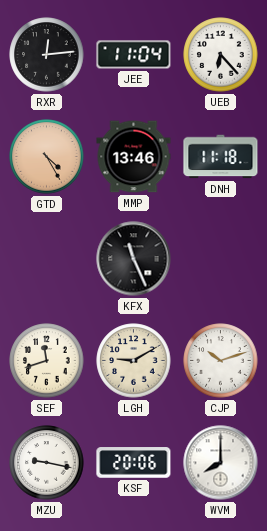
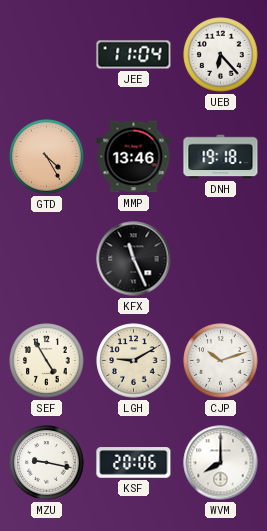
RXR: 12:14 -> none
DNH: 11:18 -> 19:18
SEF: 11:42 -> 4:55
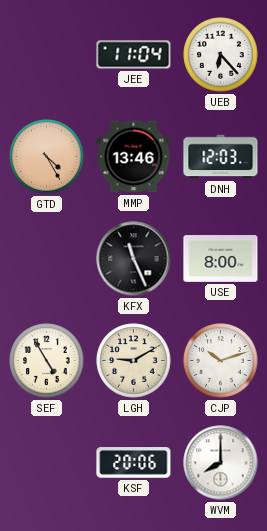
DNH: 19:18 -> 12:03
USE: none -> 8:00
MZU: 9:17 -> none
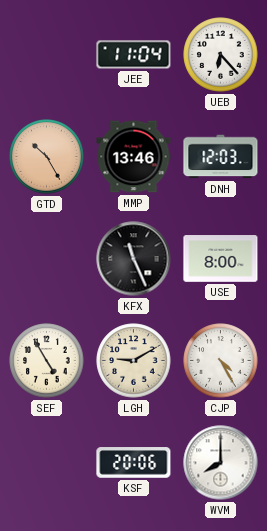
GTD: 4:25 -> 10:25
CJP: 10:12 -> 4:25
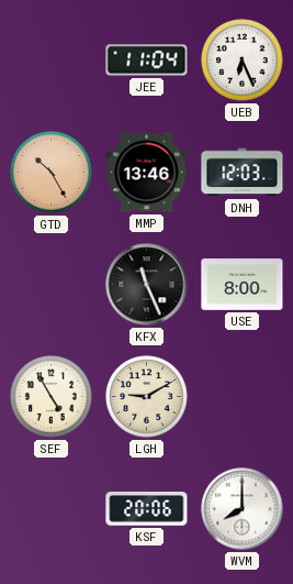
UEB: 6:23 -> 6:26
CJP: 4:25 -> none
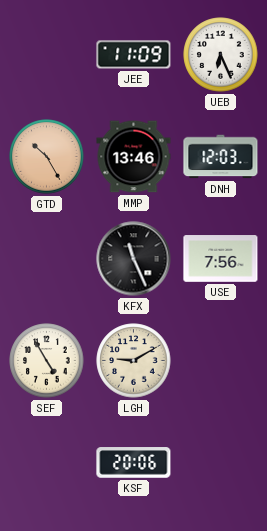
JEE: 11:04 -> 11:09
USE: 8:00 -> 7:56
WVM: 8:00 -> none
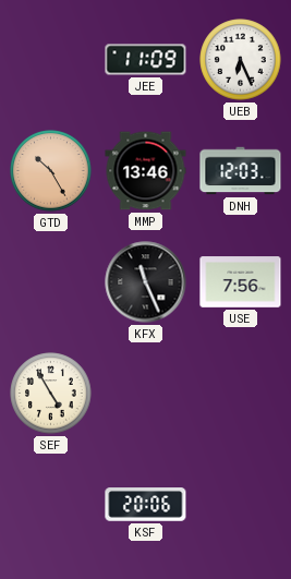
LGH: 9:10 -> none
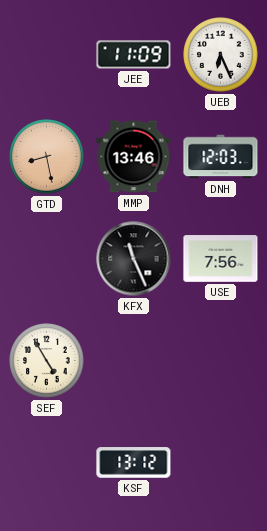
GTD: 10:25 -> 8:28
KSF: 20:06 -> 13:12
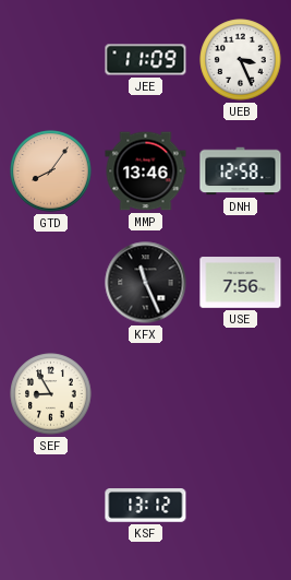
UEB: 6:26 -> 3:26
GTD: 8:28 -> 8:06
DNH: 12:03 -> 12:58
SEF: 4:55 -> 8:55
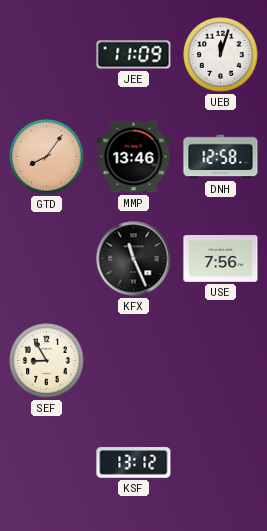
UEB: 3:26 -> 12:03
